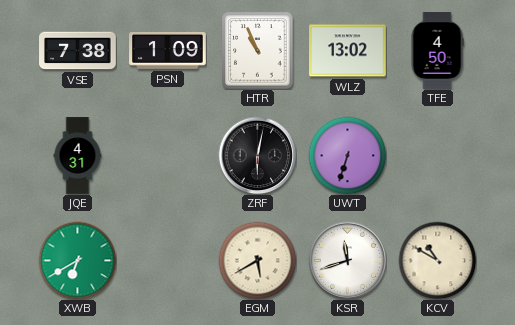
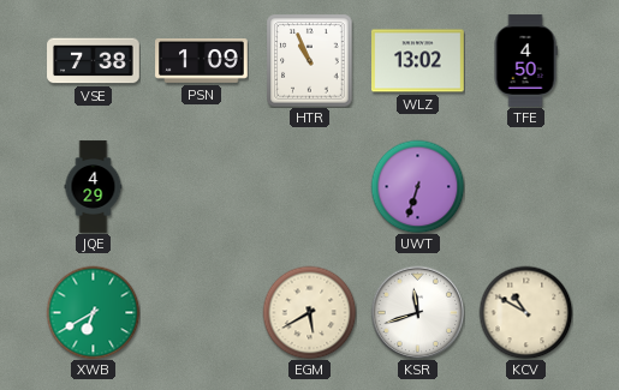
JQE: 4:31 -> 4:29
ZRF: 6:02 -> none
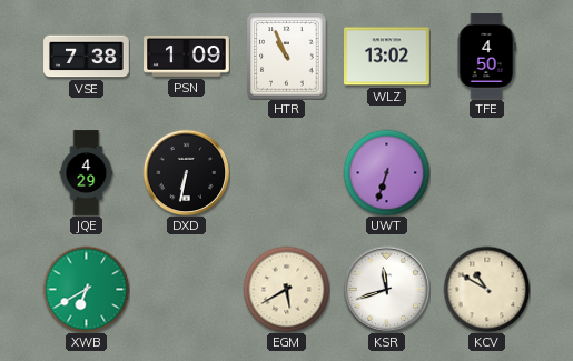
DXD: none -> 6:32
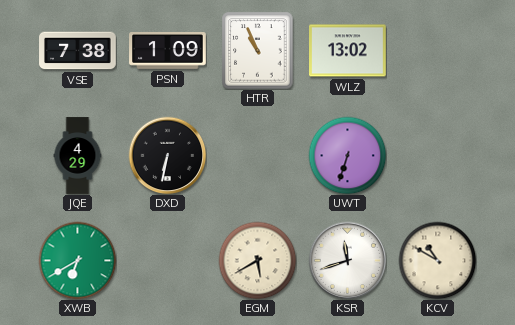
TFE: 4:50 -> none
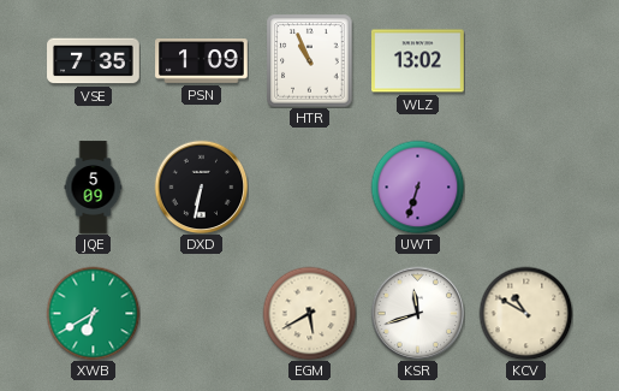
VSE: 7:38 -> 7:35
JQE: 4:29 -> 5:09
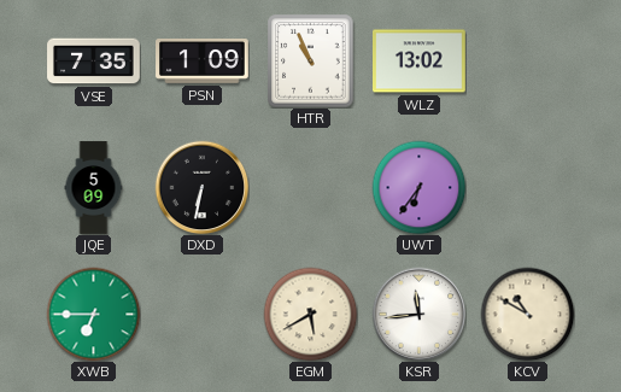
UWT: 6:33 -> 6:36
XWB: 6:40 -> 6:45
KSR: 11:42 -> 11:44
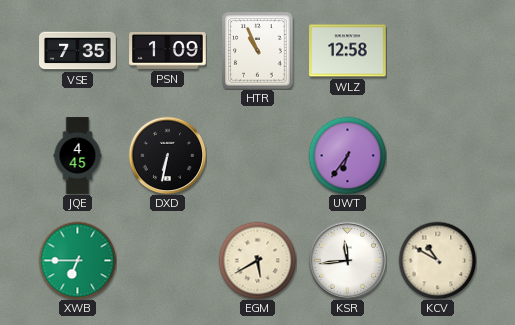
WLZ: 13:02 -> 12:58
JQE: 5:09 -> 4:45
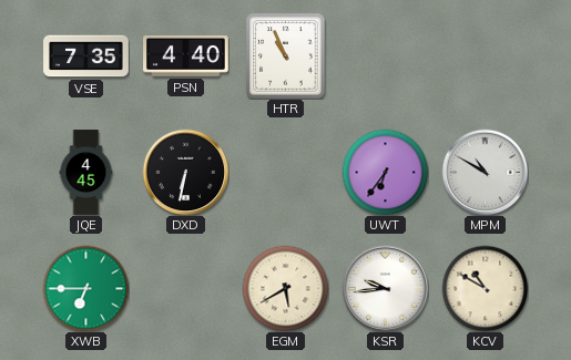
PSN: 1:09 -> 4:40
WLZ: 12:58 -> none
MPM: none -> 10:50
KSR: 11:44 -> 9:44
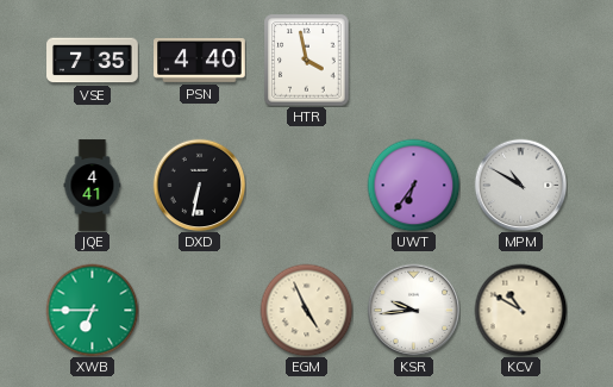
HTR: 10:56 -> 3:58
JQE: 4:45 -> 4:41
EGM: 5:40 -> 4:56
